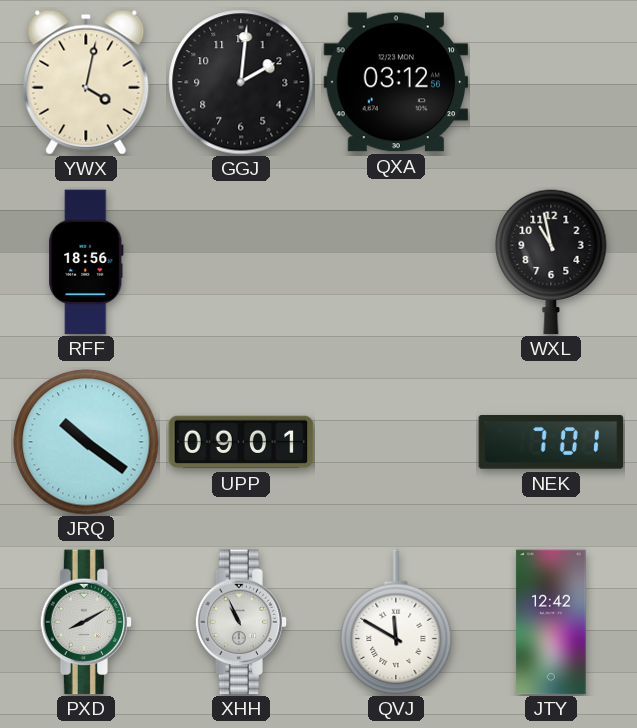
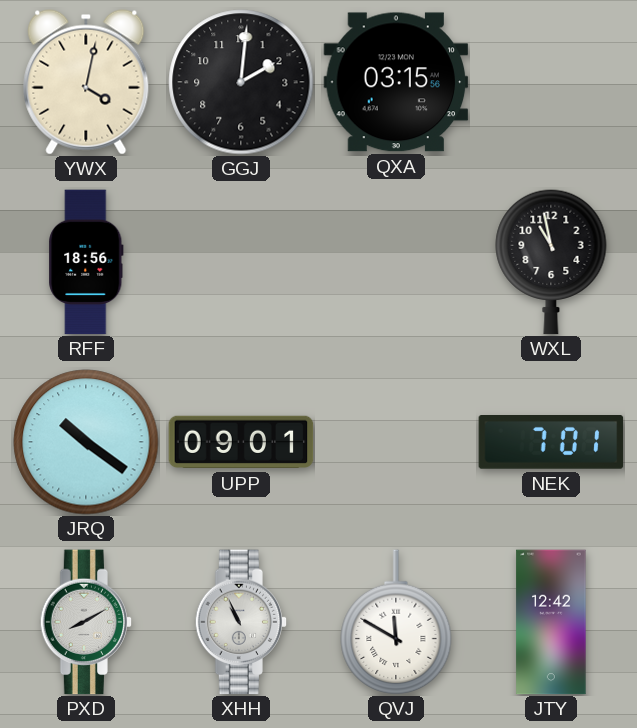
QXA: 03:12 -> 03:15
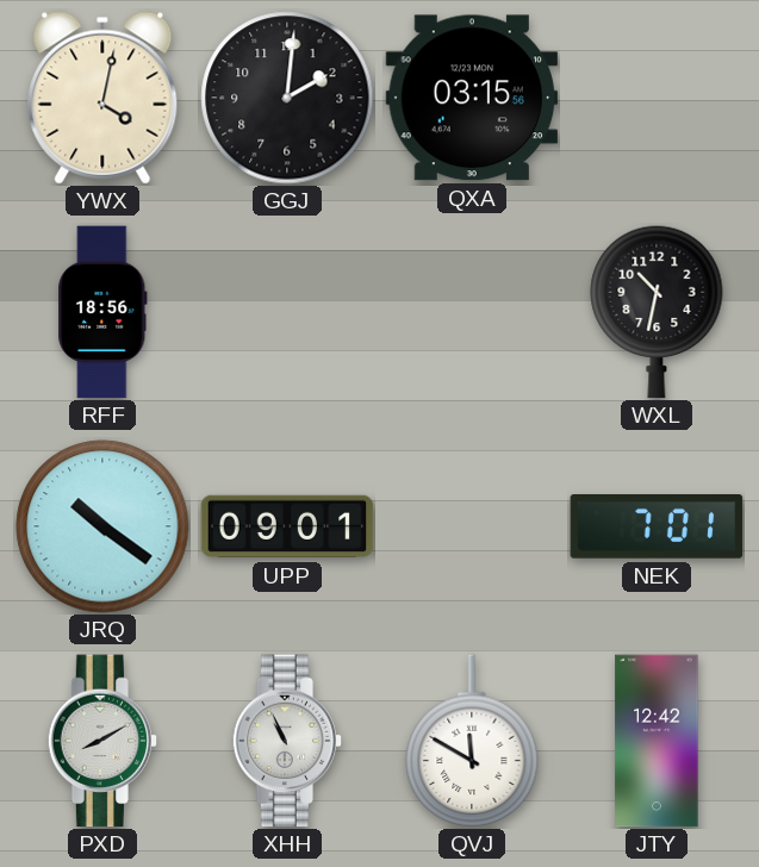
WXL: 10:58 -> 10:32
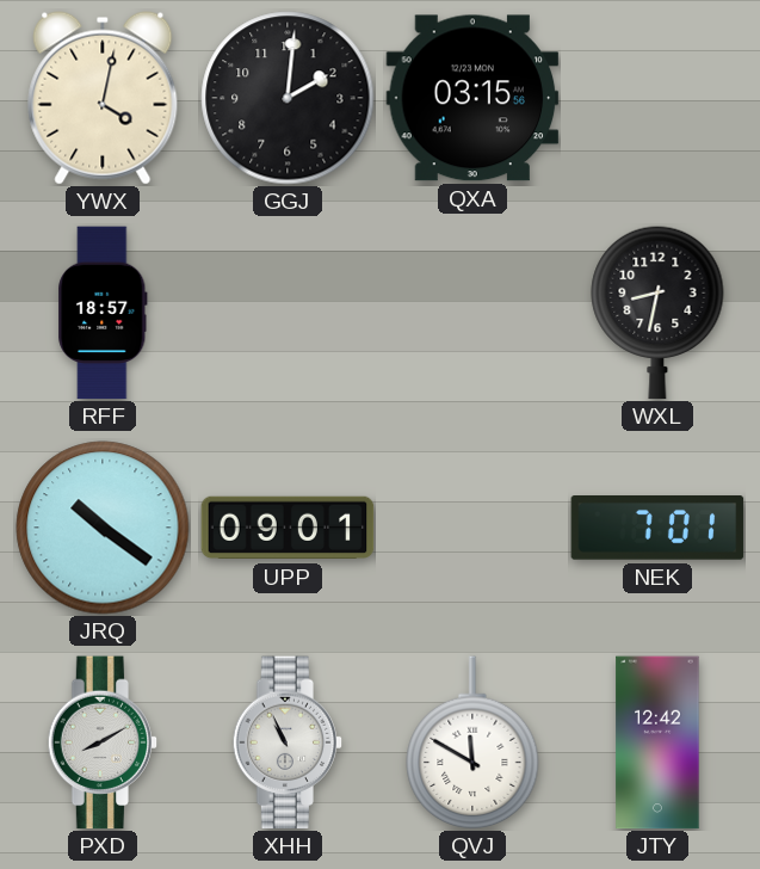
RFF: 18:56 -> 18:57
WXL: 10:32 -> 8:32
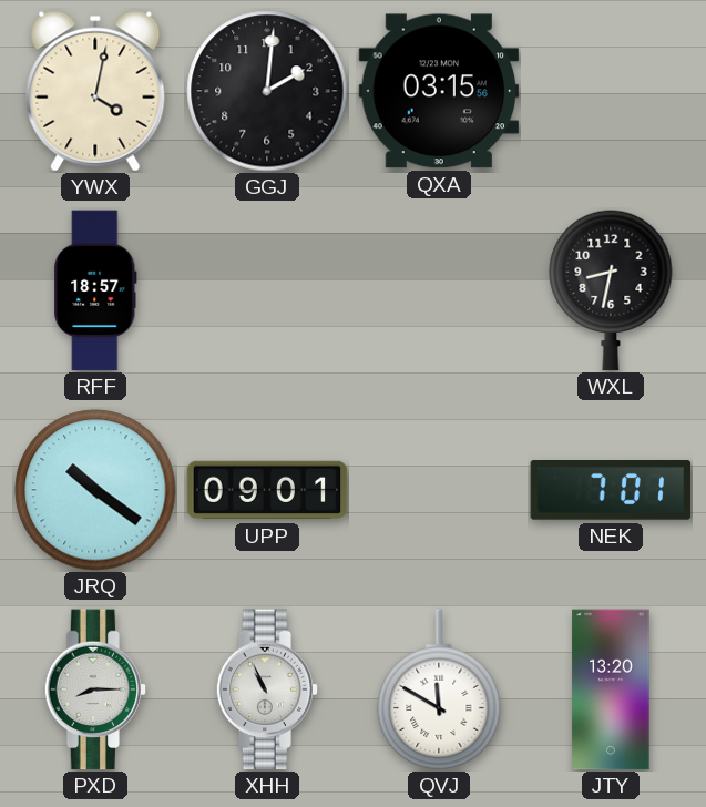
PXD: 8:10 -> 8:15
JTY: 12:42 -> 13:20
